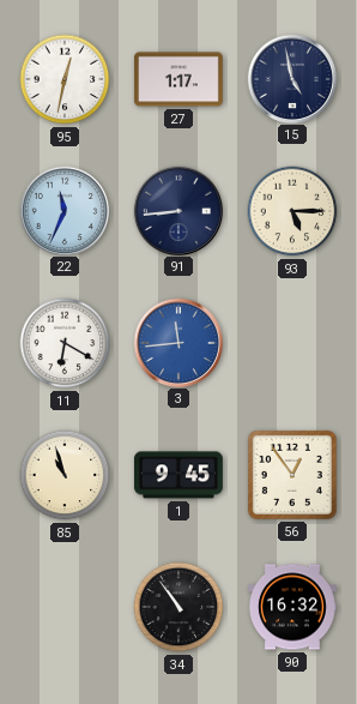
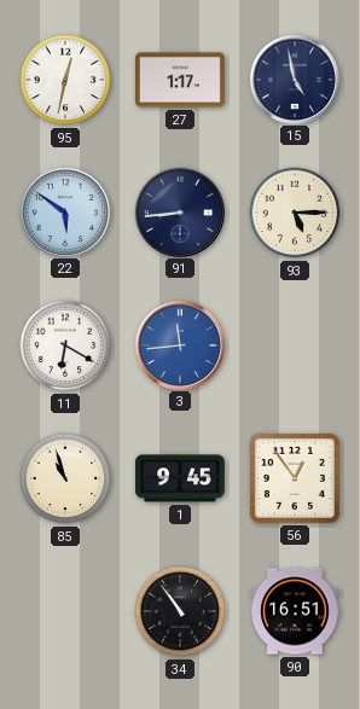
22: 11:34 -> 5:51
90: 16:32 -> 16:51
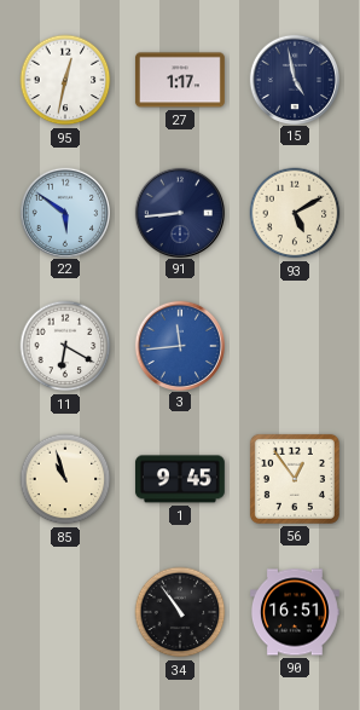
93: 5:15 -> 5:10
